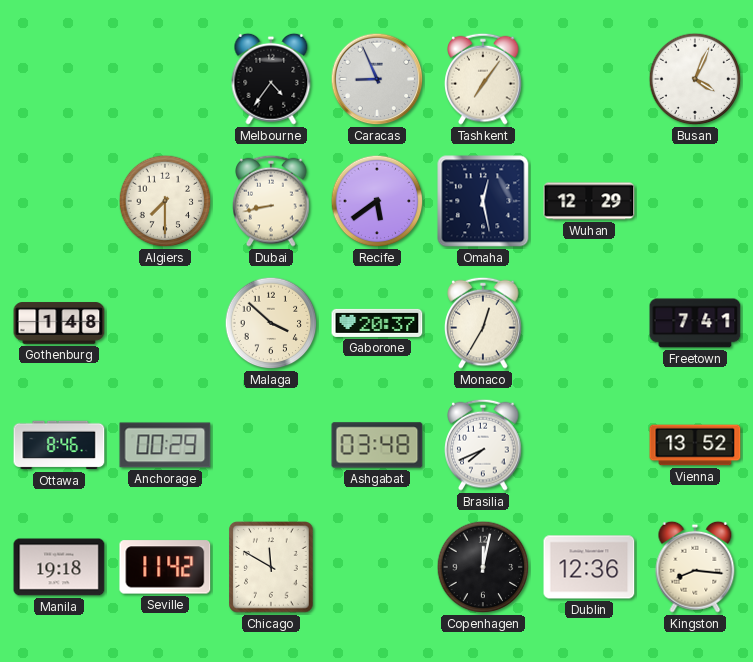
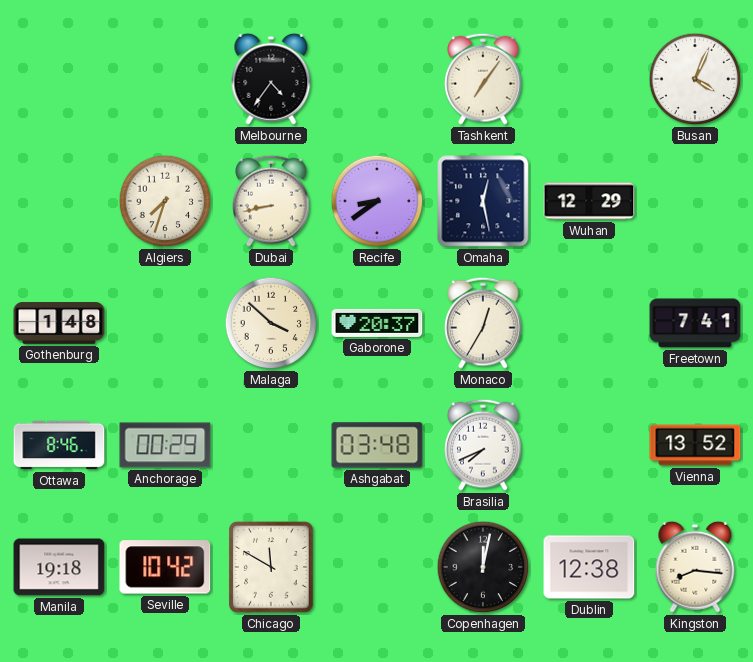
Caracas: 8:56 -> none
Algiers: 7:30 -> 7:33
Recife: 5:39 -> 8:39
Seville: 11:42 -> 10:42
Dublin: 12:36 -> 12:38
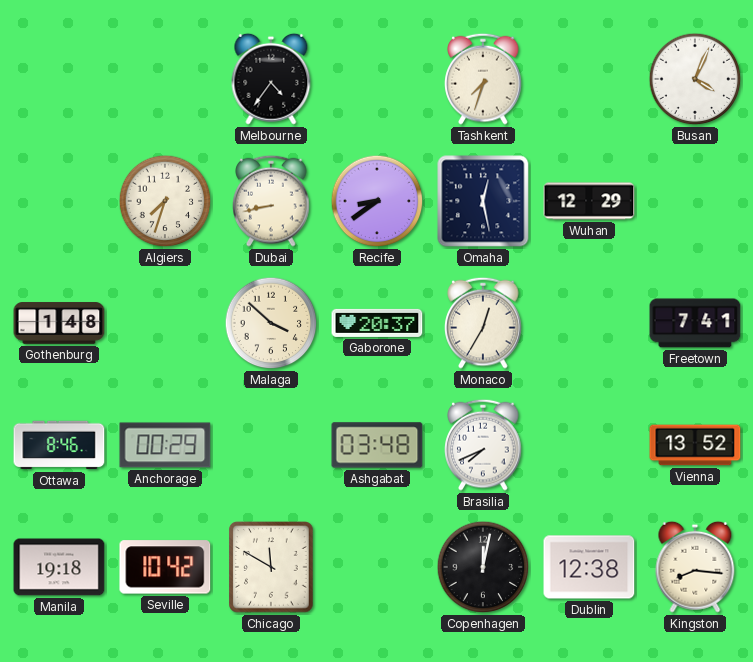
Tashkent: 7:06 -> 7:33
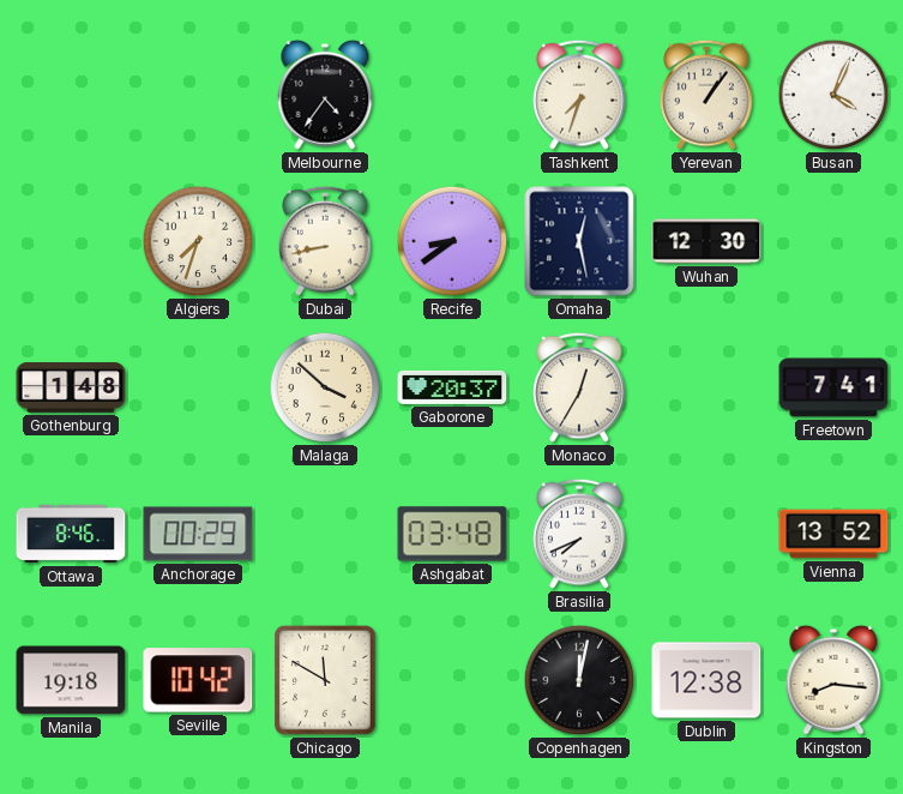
Yerevan: none -> 1:06
Wuhan: 12:29 -> 12:30
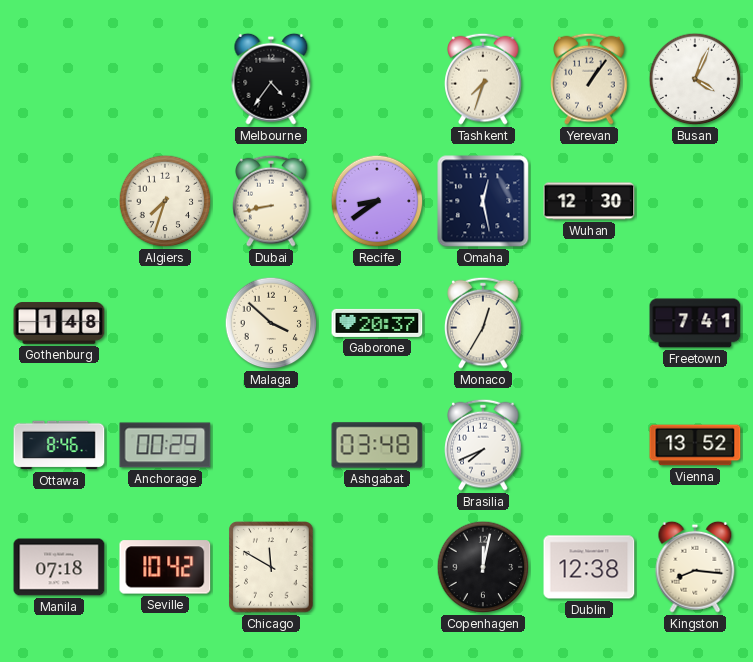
Manila: 19:18 -> 07:18
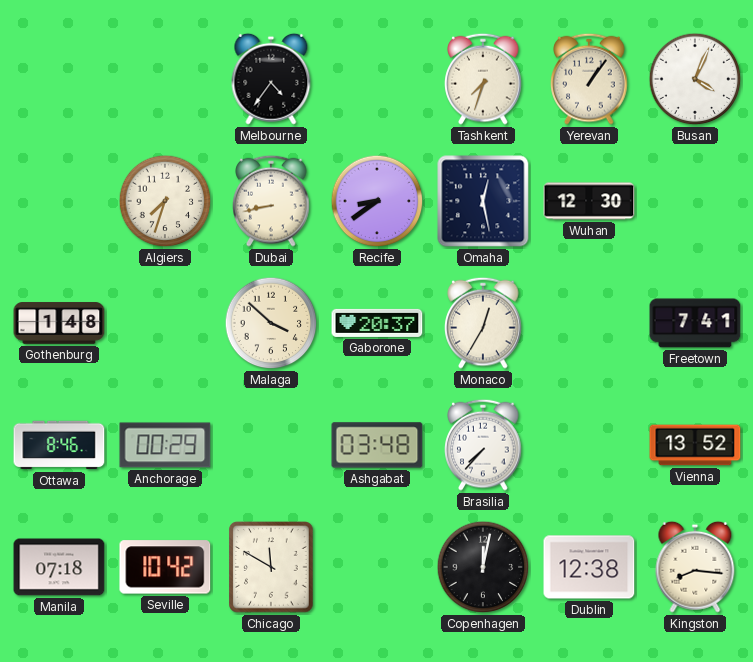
Brasilia: 7:41 -> 7:37
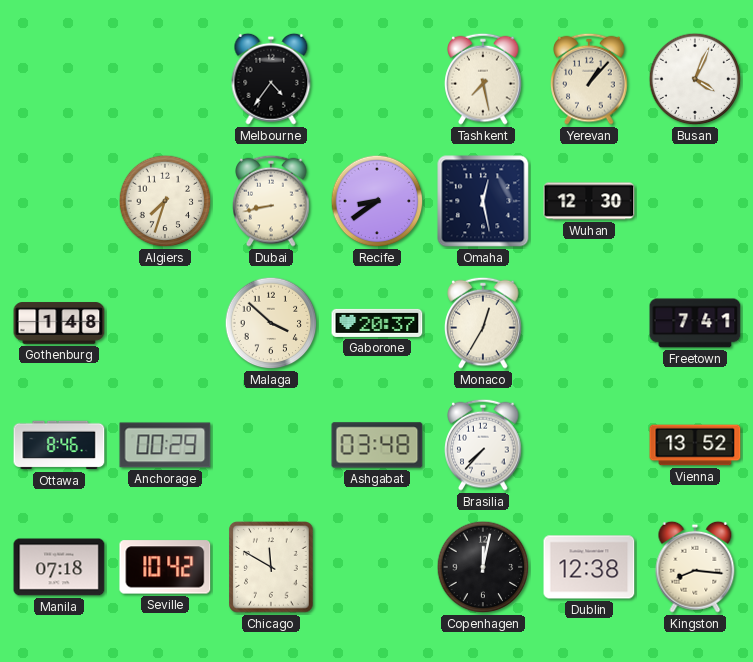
Tashkent: 7:33 -> 7:28
Yerevan: 1:06 -> 1:07
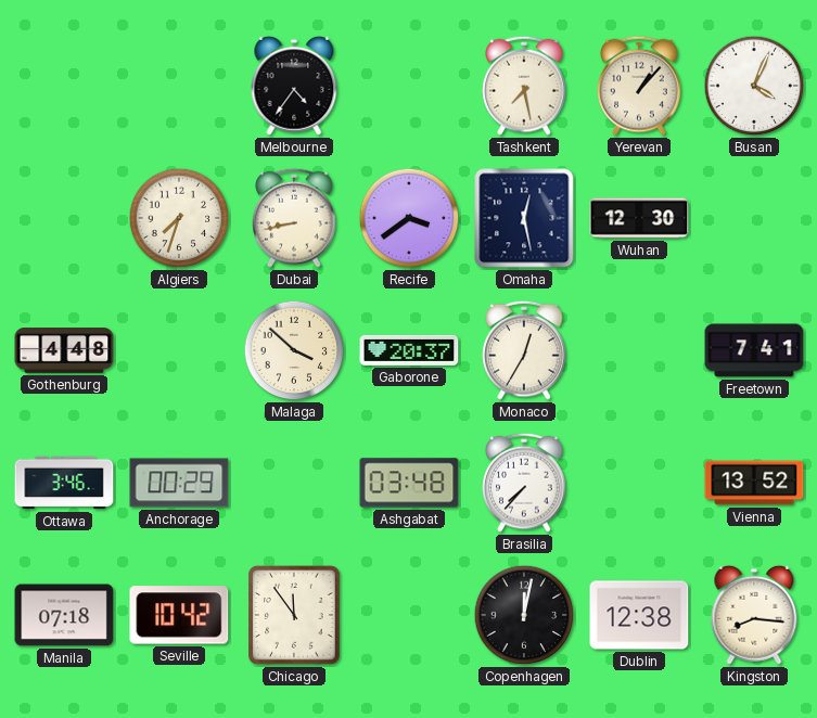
Recife: 8:39 -> 3:39
Gothenburg: 1:48 -> 4:48
Ottawa: 8:46 -> 3:46
Chicago: 11:50 -> 11:54
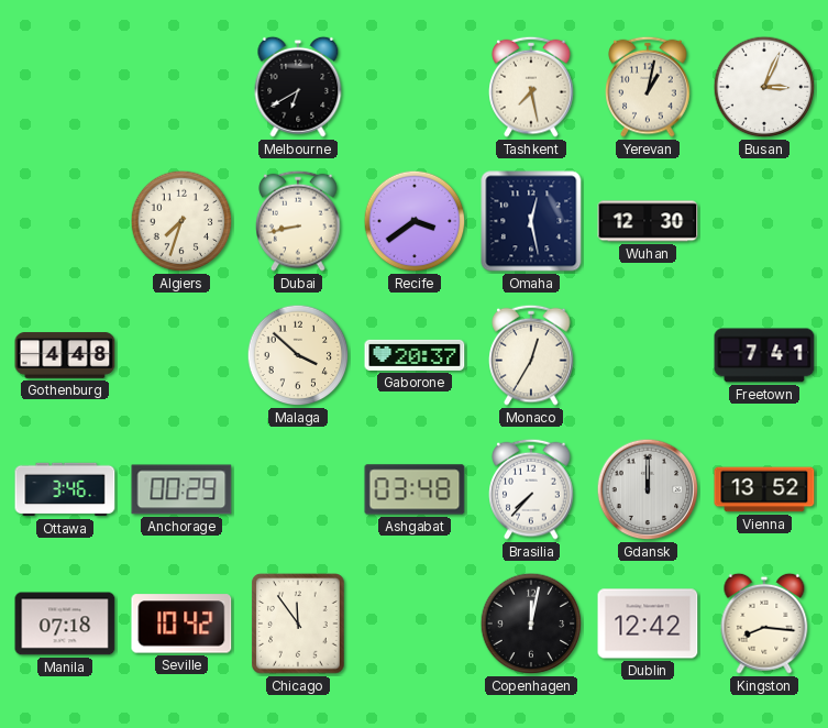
Melbourne: 4:36 -> 6:40
Yerevan: 1:07 -> 1:02
Busan: 4:04 -> 3:04
Gdansk: none -> 12:00
Dublin: 12:38 -> 12:42
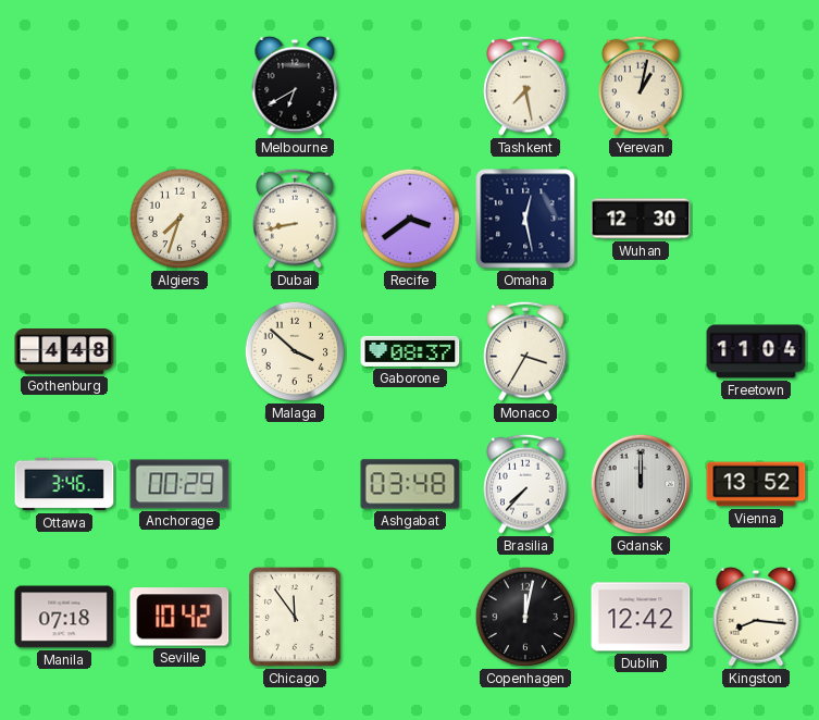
Busan: 3:04 -> none
Gaborone: 20:37 -> 08:37
Monaco: 12:35 -> 3:35
Freetown: 7:41 -> 11:04
